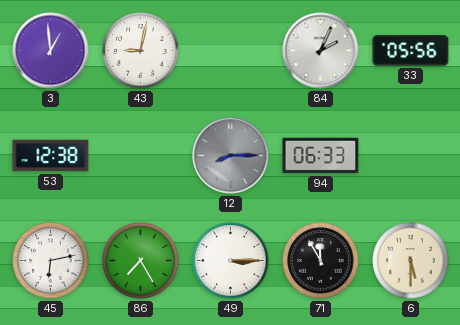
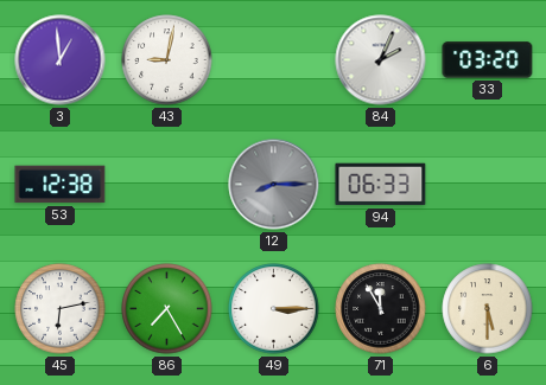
33: 05:56 -> 03:20
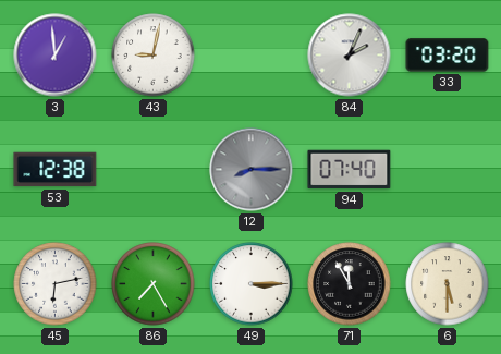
94: 06:33 -> 07:40
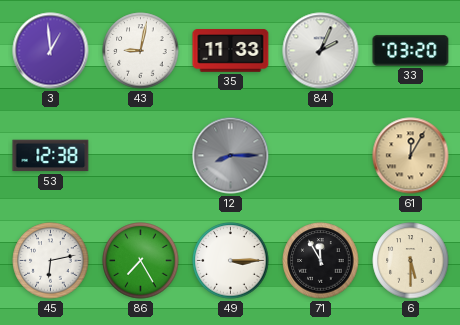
35: none -> 11:33
94: 07:40 -> none
61: none -> 12:05
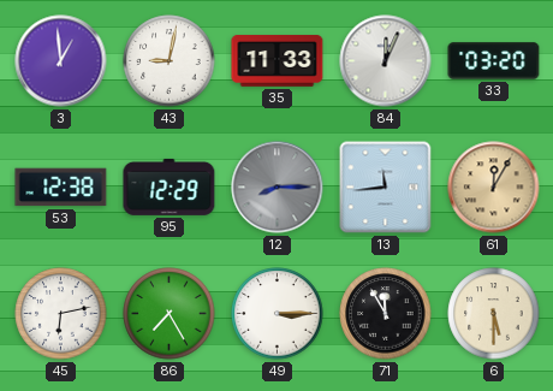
84: 2:04 -> 12:04
95: none -> 12:29
13: none -> 11:44
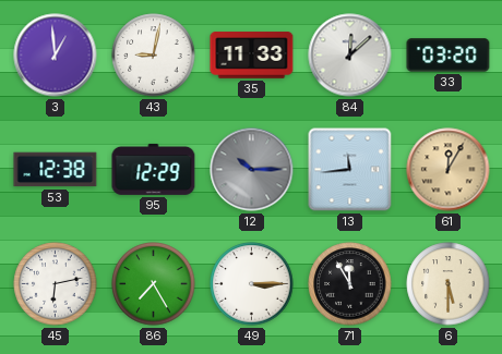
84: 12:04 -> 12:08
12: 8:15 -> 10:15
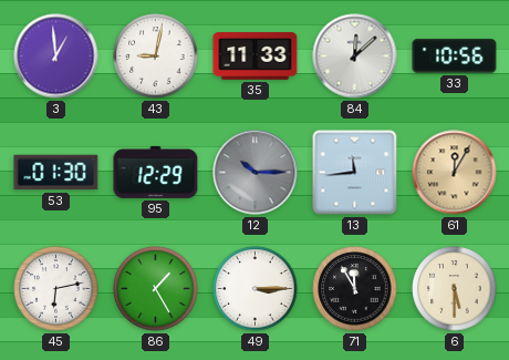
33: 03:20 -> 10:56
53: 12:38 -> 01:30
86: 7:25 -> 1:25
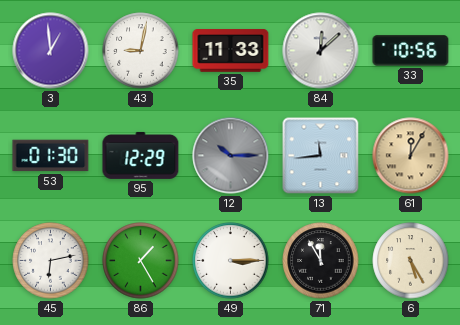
6: 5:30 -> 5:25
